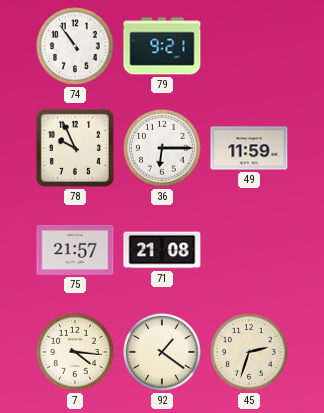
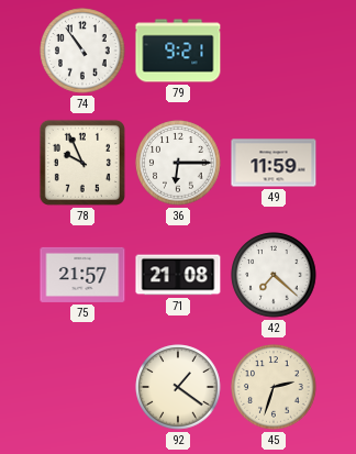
42: none -> 7:22
7: 4:16 -> none
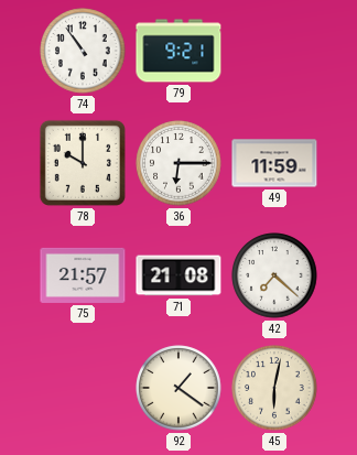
78: 9:56 -> 10:00
45: 2:33 -> 6:02
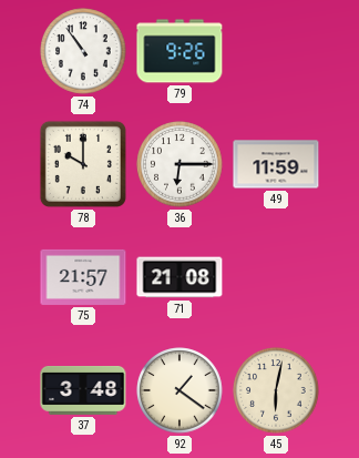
79: 9:21 -> 9:26
42: 7:22 -> none
37: none -> 3:48
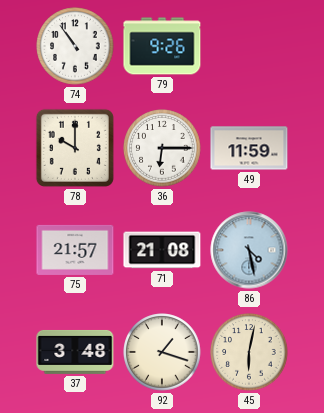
86: none -> 4:28
92: 1:21 -> 1:18
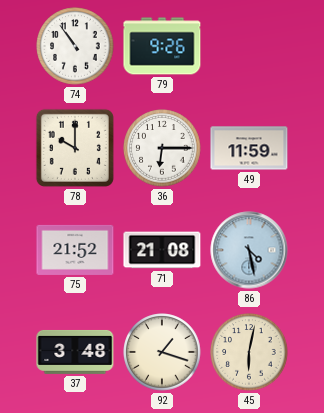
75: 21:57 -> 21:52
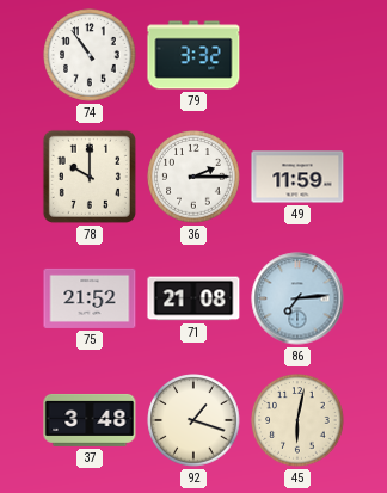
79: 9:26 -> 3:32
36: 6:15 -> 2:15
86: 4:28 -> 7:14
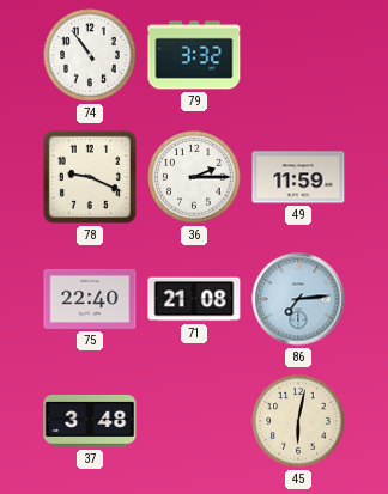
78: 10:00 -> 9:19
75: 21:52 -> 22:40
92: 1:18 -> none
